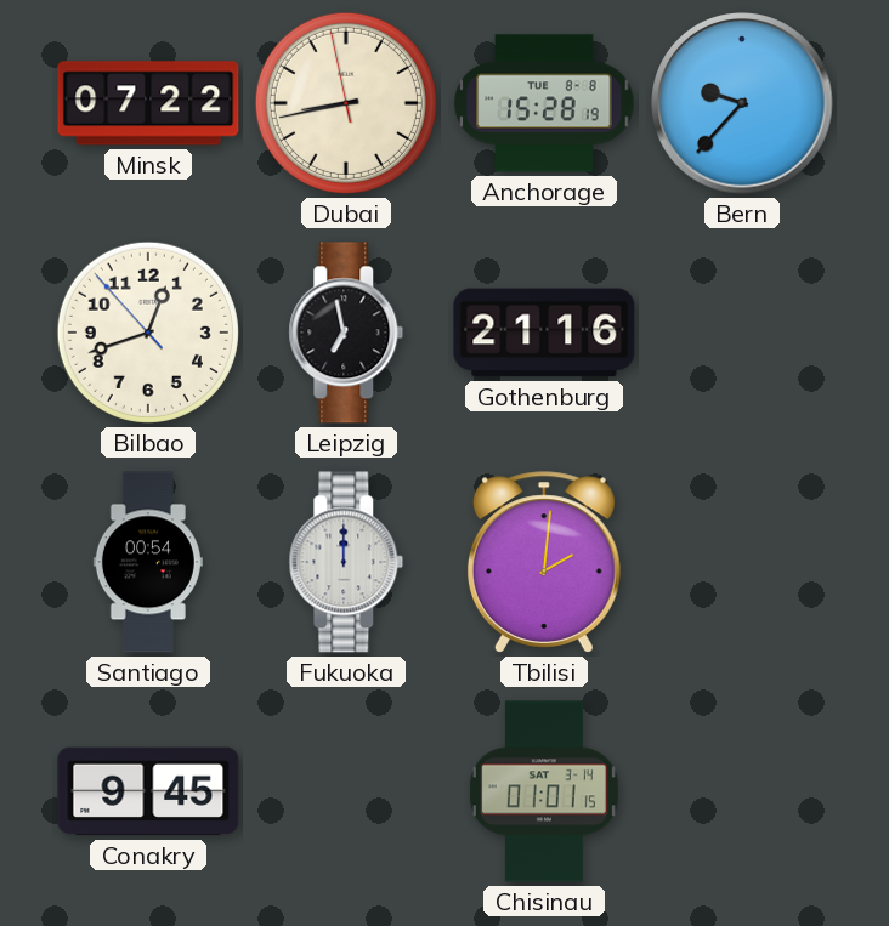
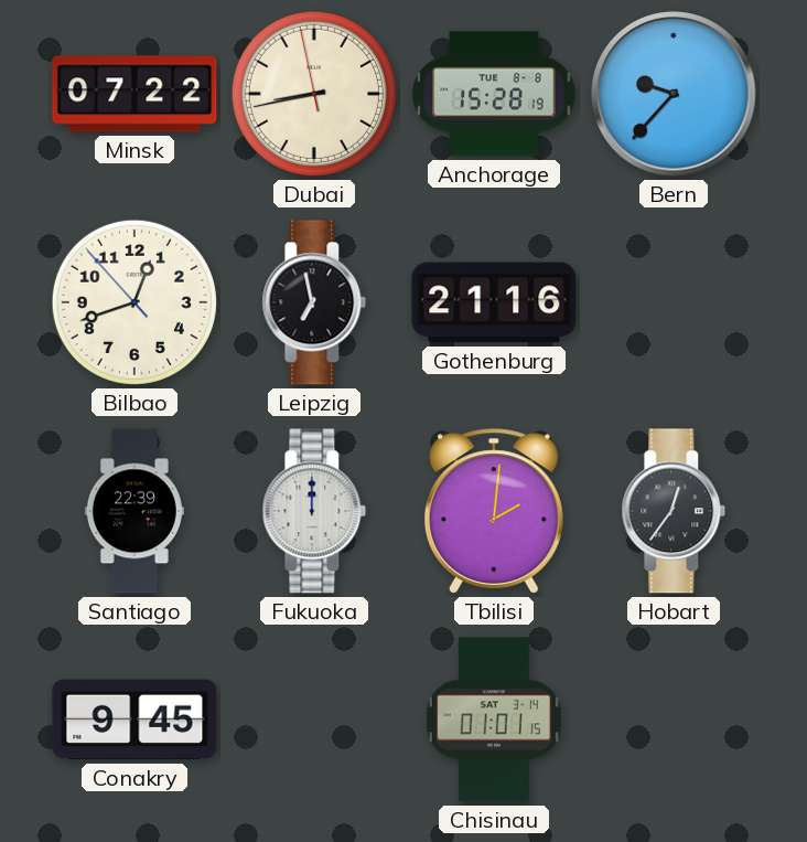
Santiago: 00:54 -> 22:39
Hobart: none -> 12:36
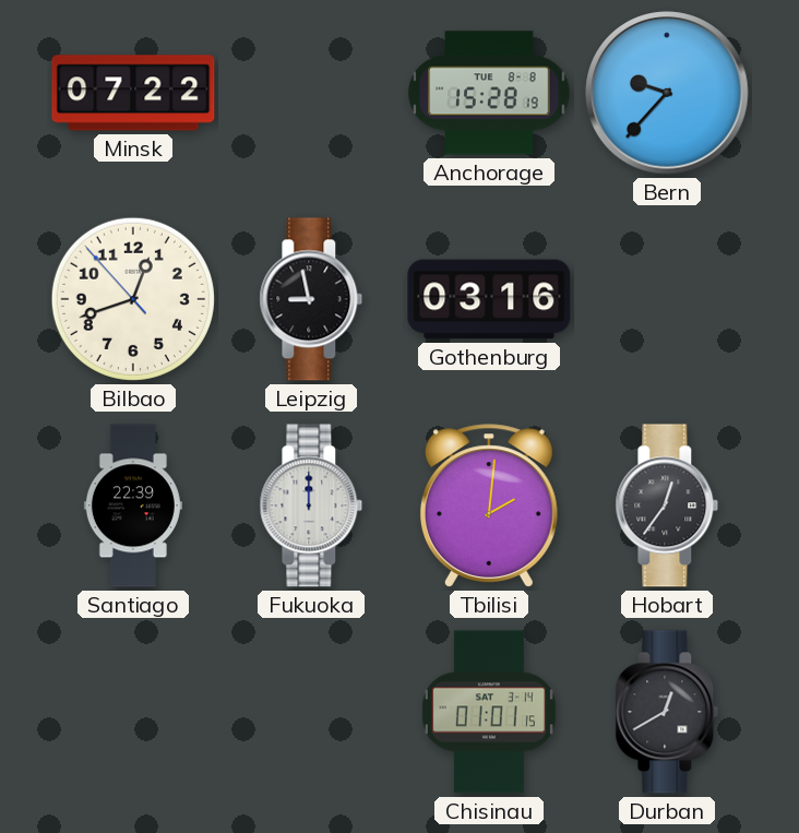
Dubai: 8:42 -> none
Leipzig: 6:58 -> 8:58
Gothenburg: 21:16 -> 03:16
Conakry: 9:45 -> none
Durban: none -> 12:40
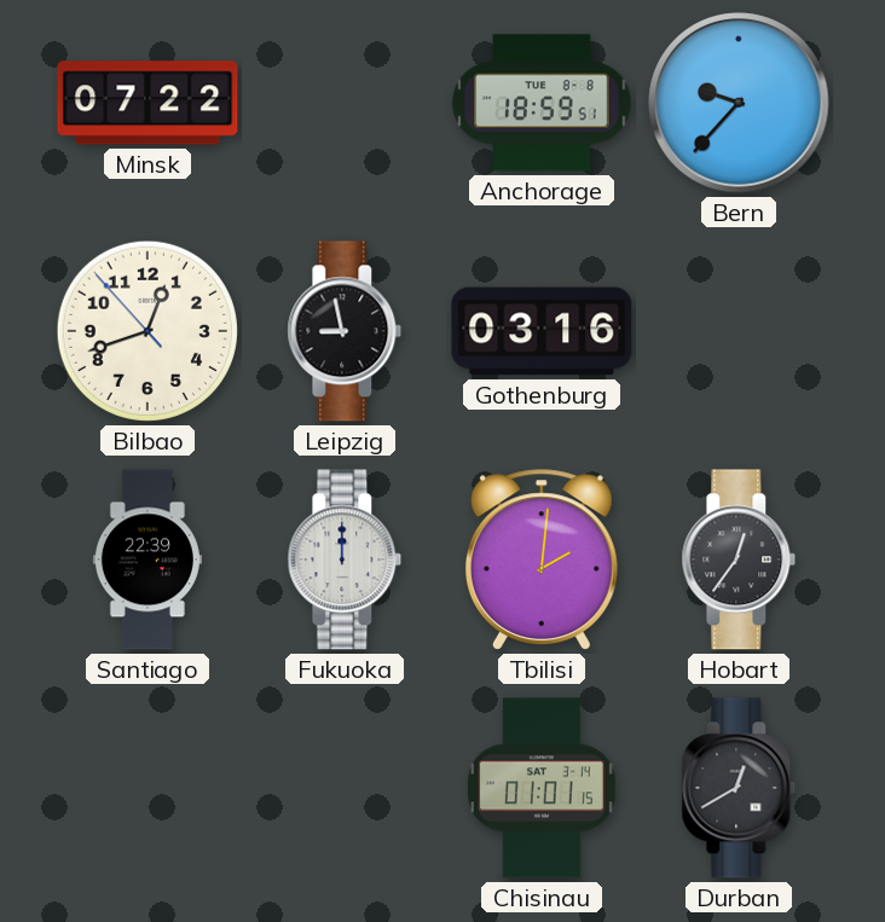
Anchorage: 15:28 -> 18:59
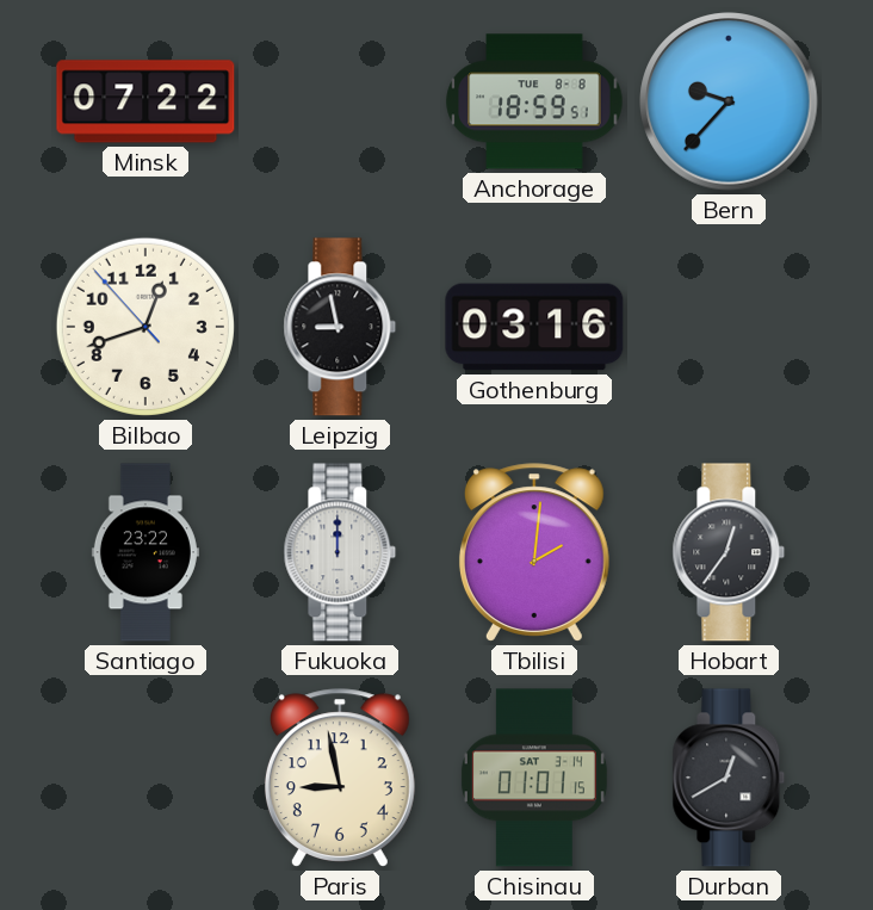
Santiago: 22:39 -> 23:22
Paris: none -> 8:58
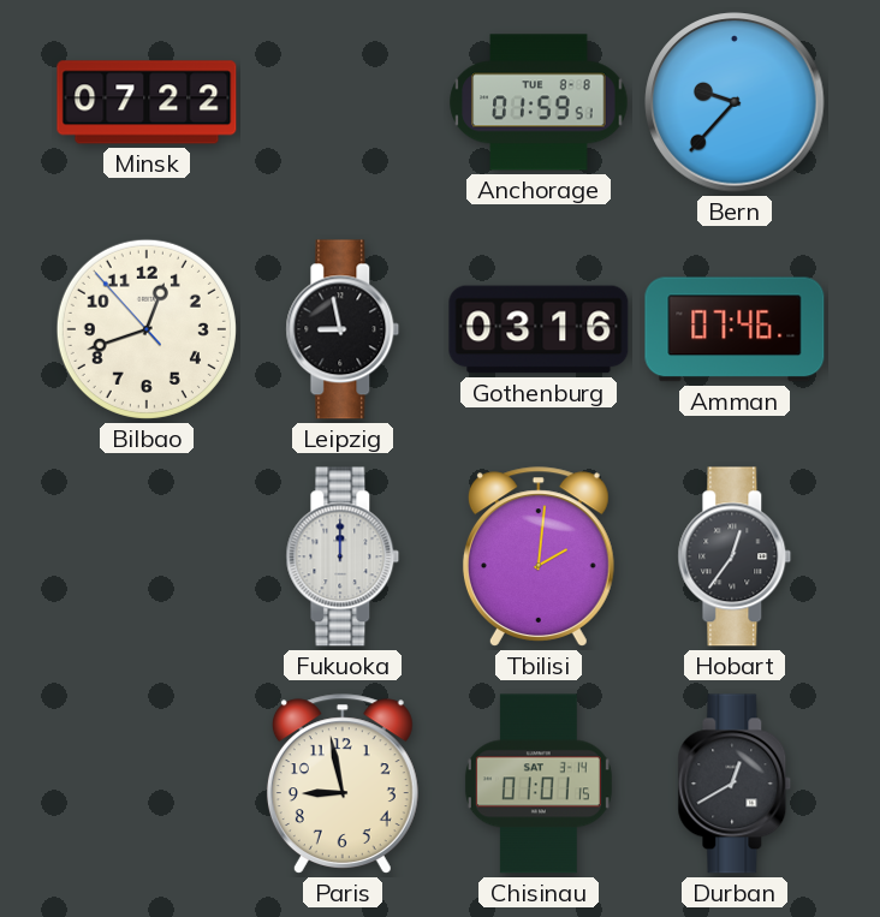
Anchorage: 18:59 -> 01:59
Amman: none -> 07:46
Santiago: 23:22 -> none
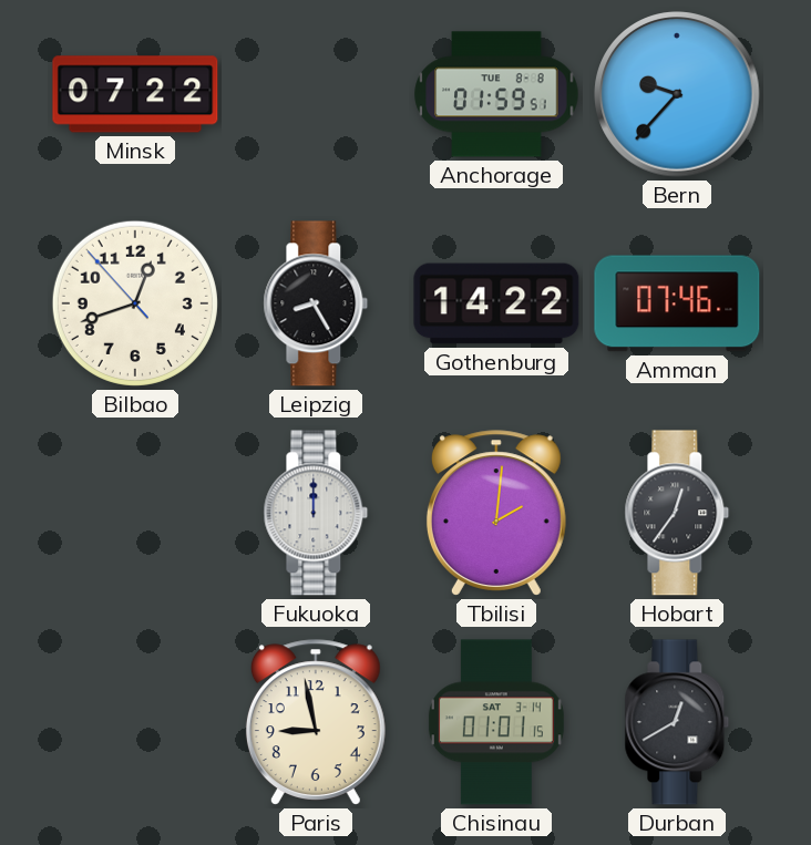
Leipzig: 8:58 -> 8:25
Gothenburg: 03:16 -> 14:22
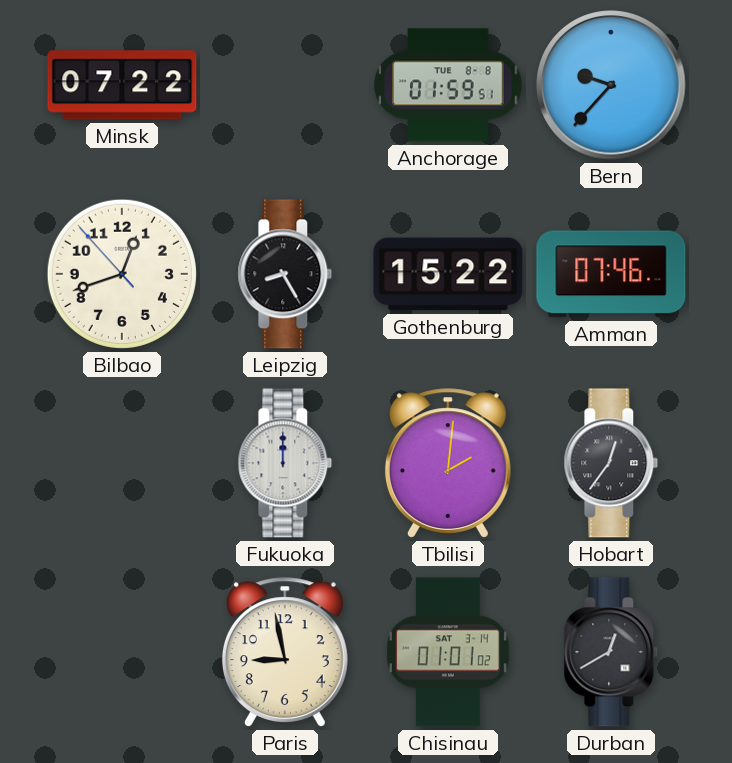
Gothenburg: 14:22 -> 15:22
Chisinau: 01:01:15 -> 01:01:02
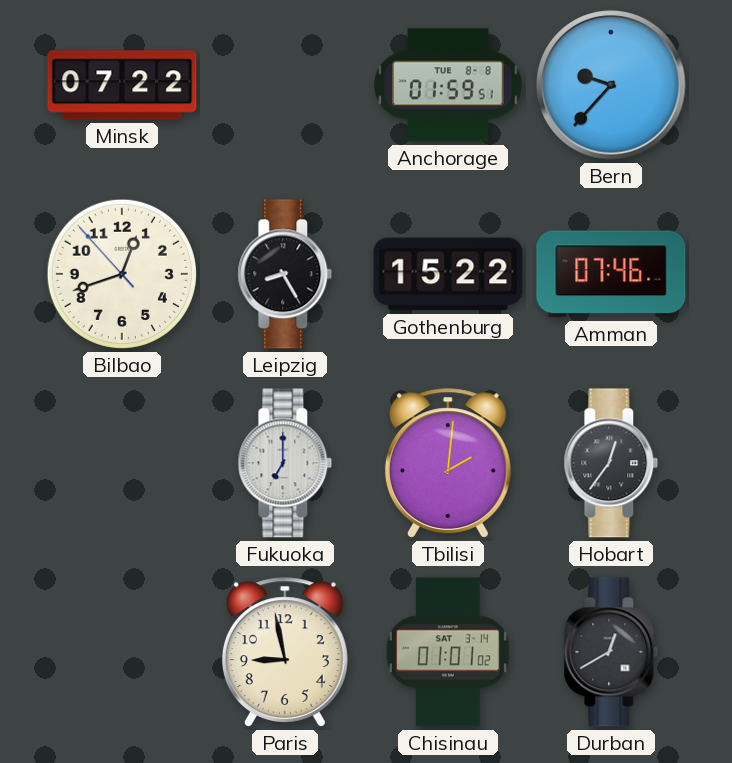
Fukuoka: 12:00 -> 7:00
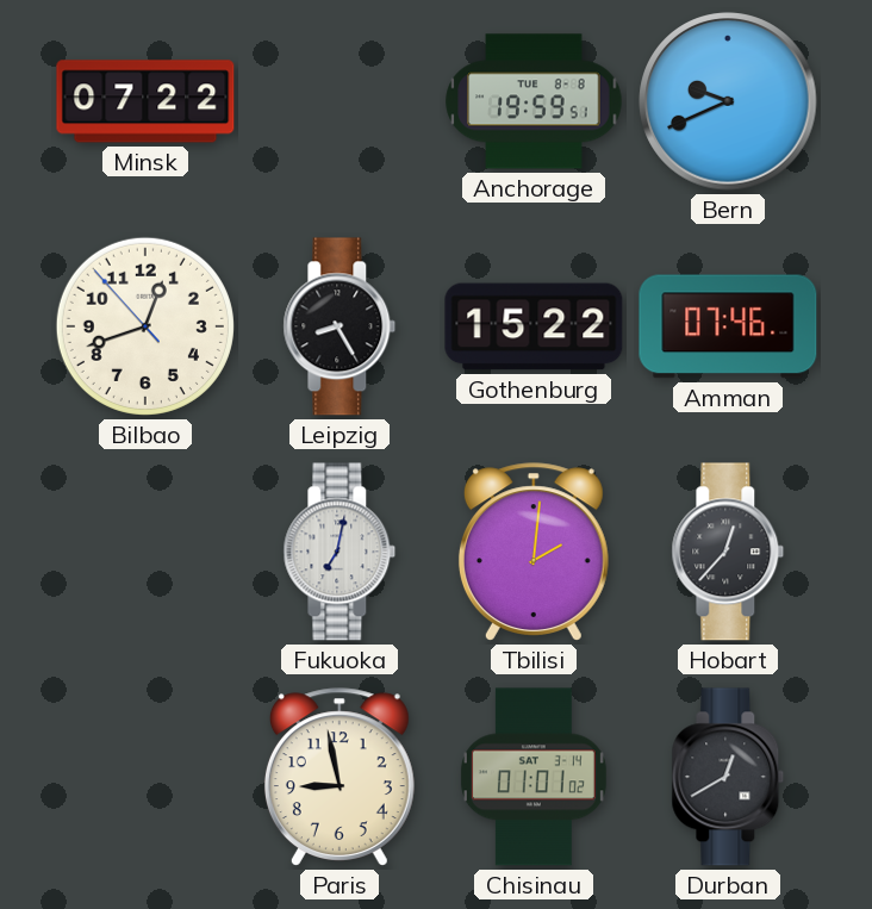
Anchorage: 01:59 -> 19:59
Bern: 9:37 -> 9:41
Fukuoka: 7:00 -> 7:02
Hobart: 12:36 -> 12:37
